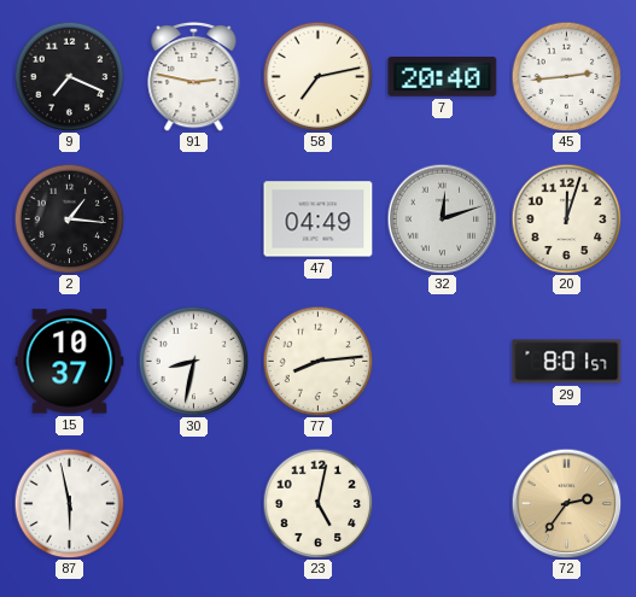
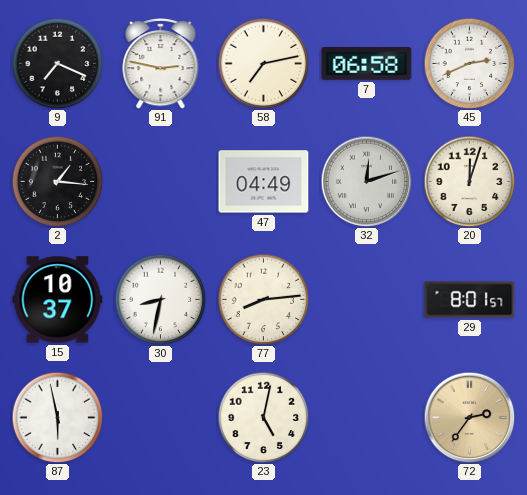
7: 20:40 -> 06:58
45: 2:44 -> 2:41
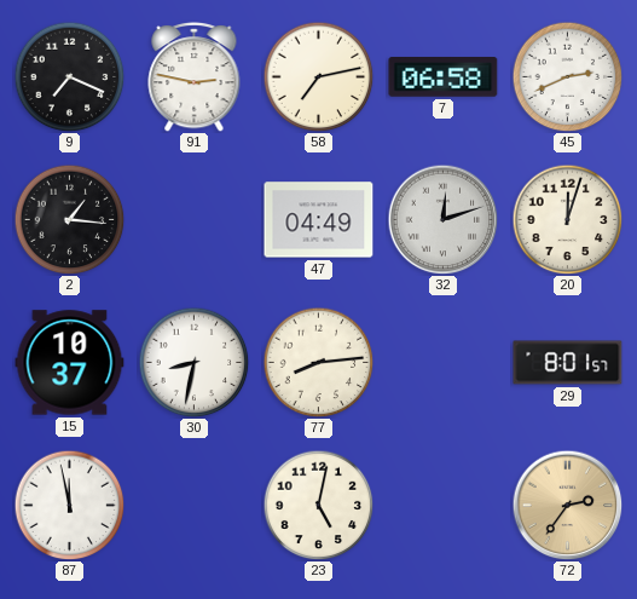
87: 5:58 -> 11:58
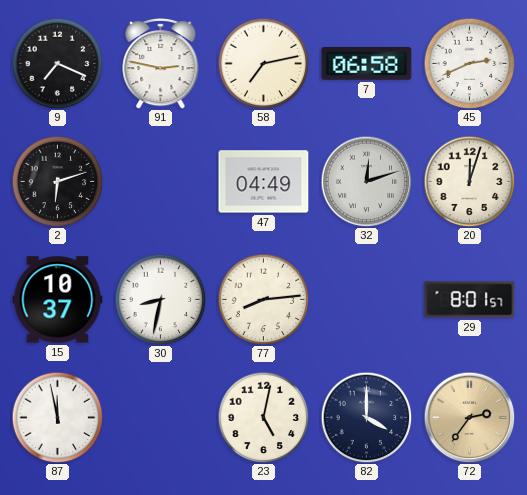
2: 1:16 -> 6:12
82: none -> 4:00
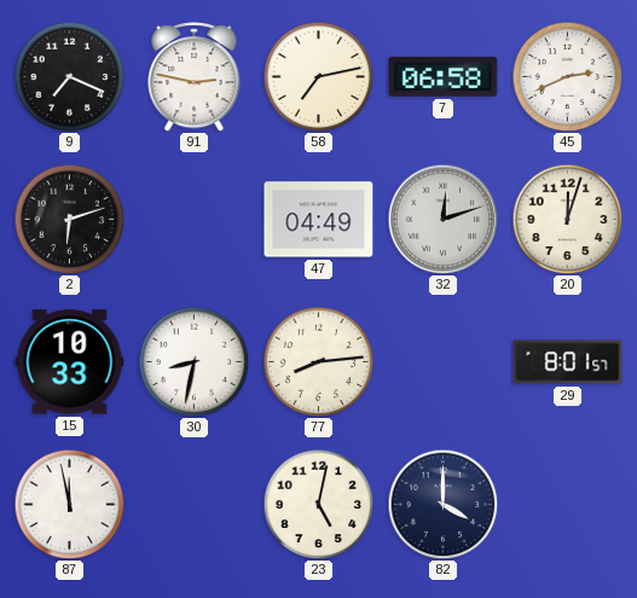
15: 10:37 -> 10:33
72: 2:36 -> none
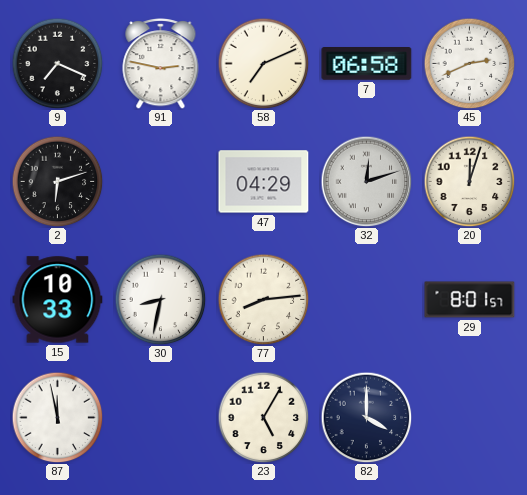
58: 7:13 -> 7:11
47: 04:49 -> 04:29
23: 5:02 -> 5:05
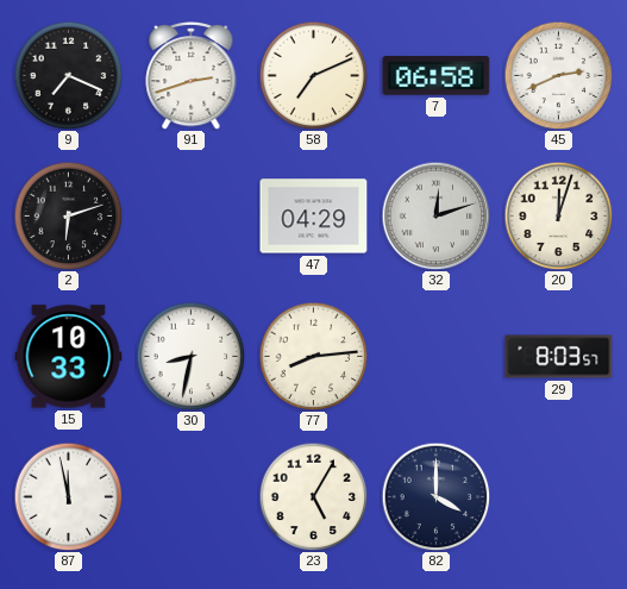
91: 2:47 -> 2:42
29: 8:01 -> 8:03
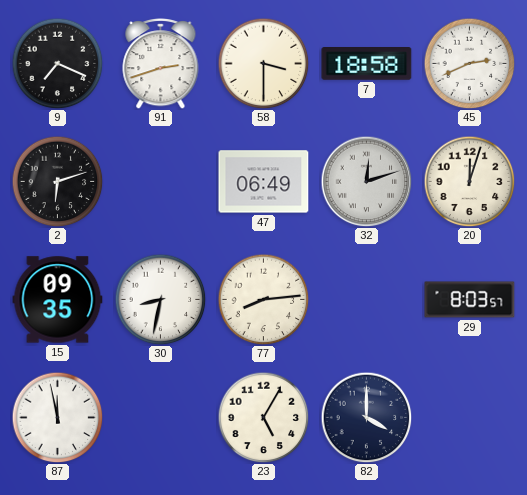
58: 7:11 -> 3:30
7: 06:58 -> 18:58
47: 04:29 -> 06:49
15: 10:33 -> 09:35
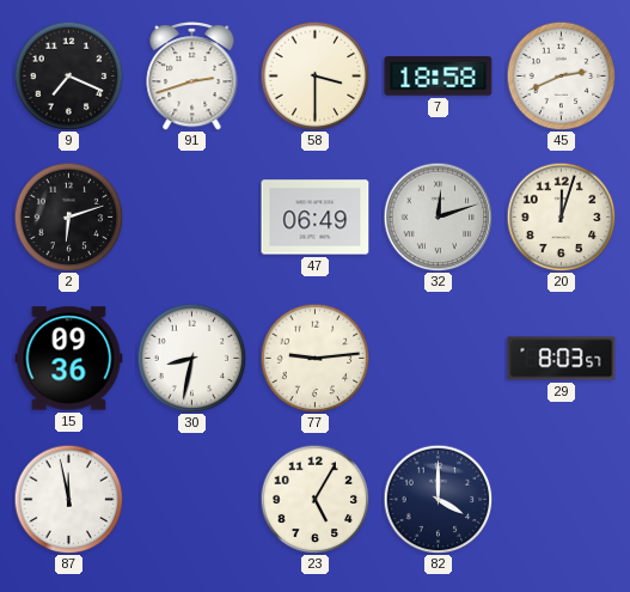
15: 09:35 -> 09:36
77: 8:14 -> 9:14
